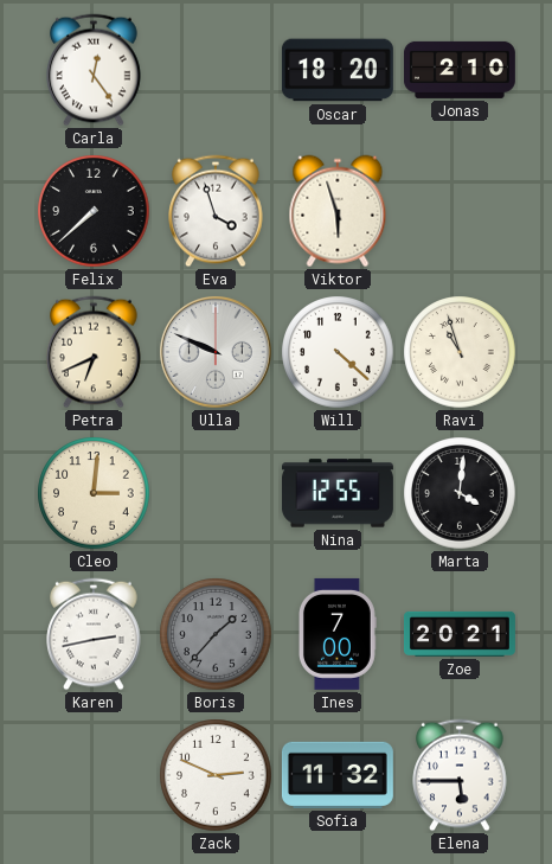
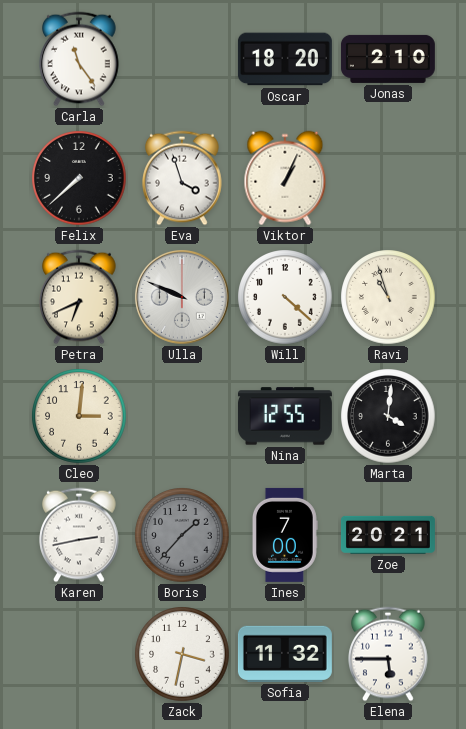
Carla: 12:24 -> 11:24
Viktor: 5:57 -> 1:04
Zack: 2:49 -> 3:32
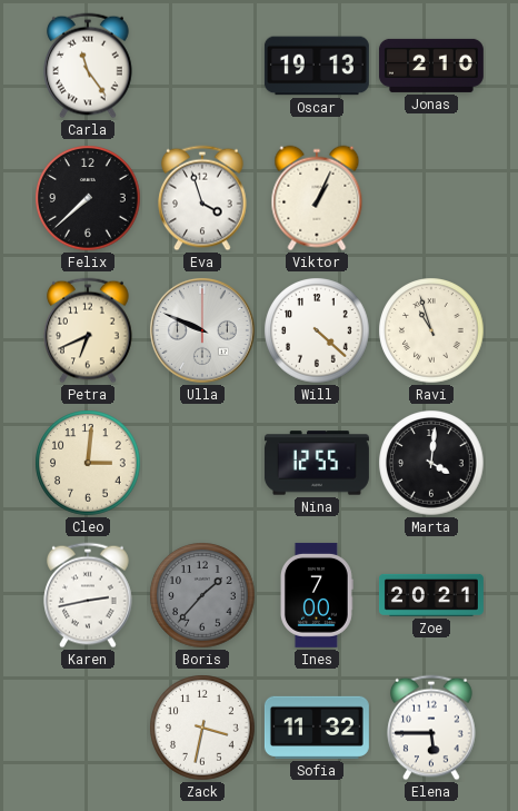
Oscar: 18:20 -> 19:13
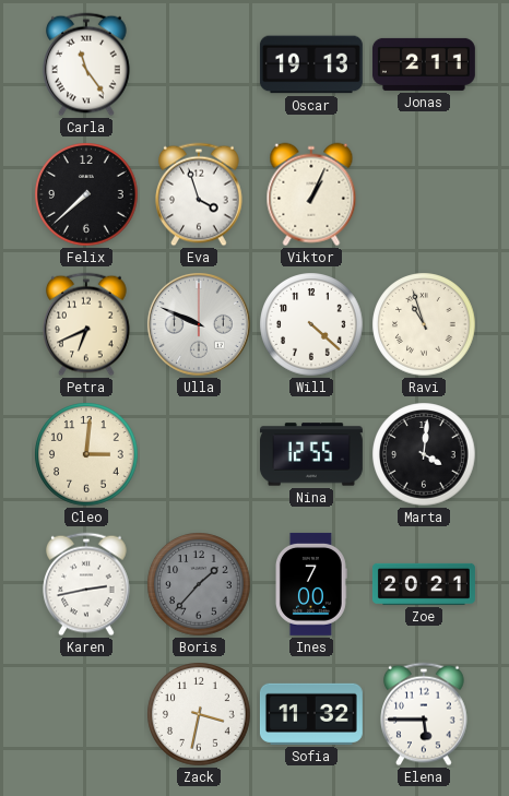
Jonas: 2:10 -> 2:11
